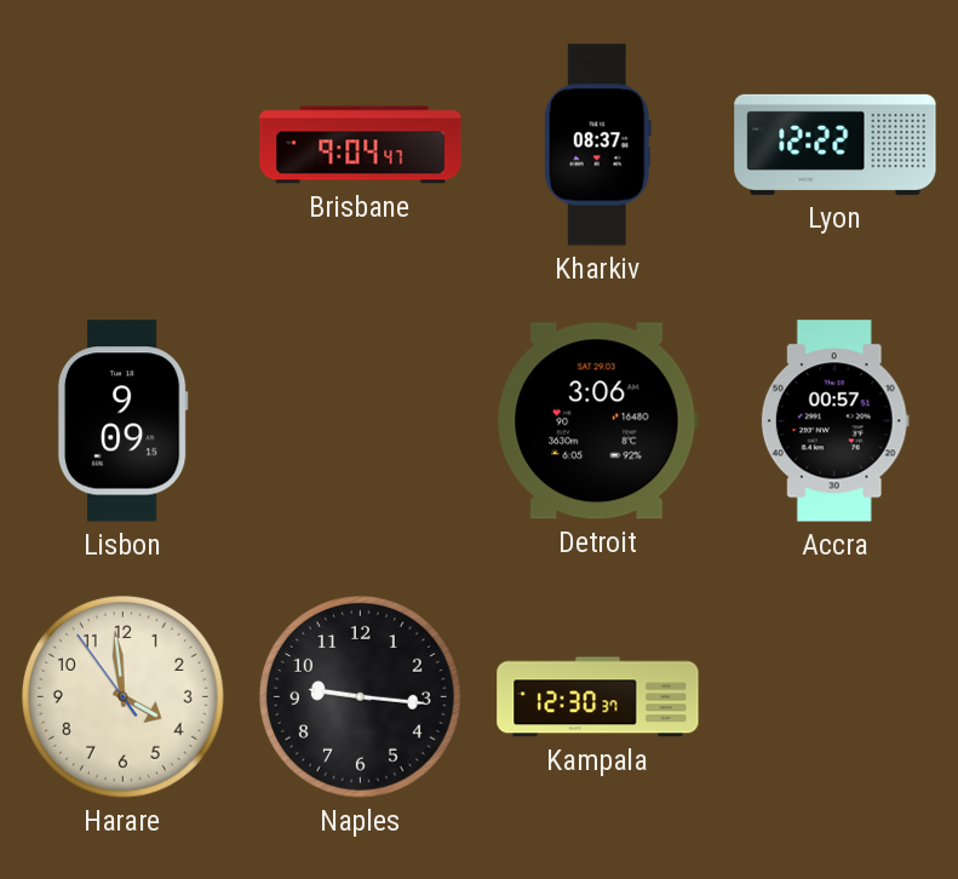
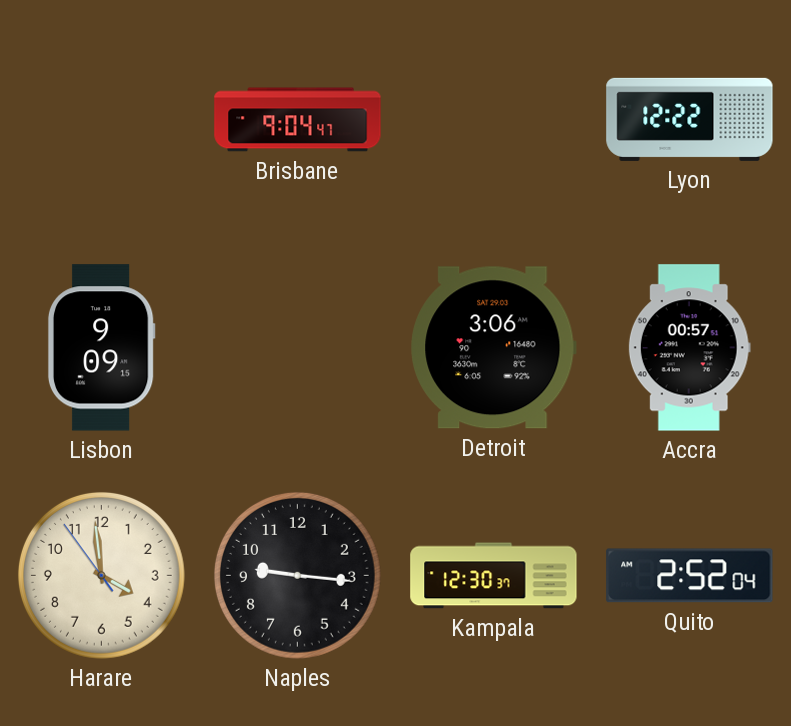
Kharkiv: 08:37 -> none
Quito: none -> 2:52
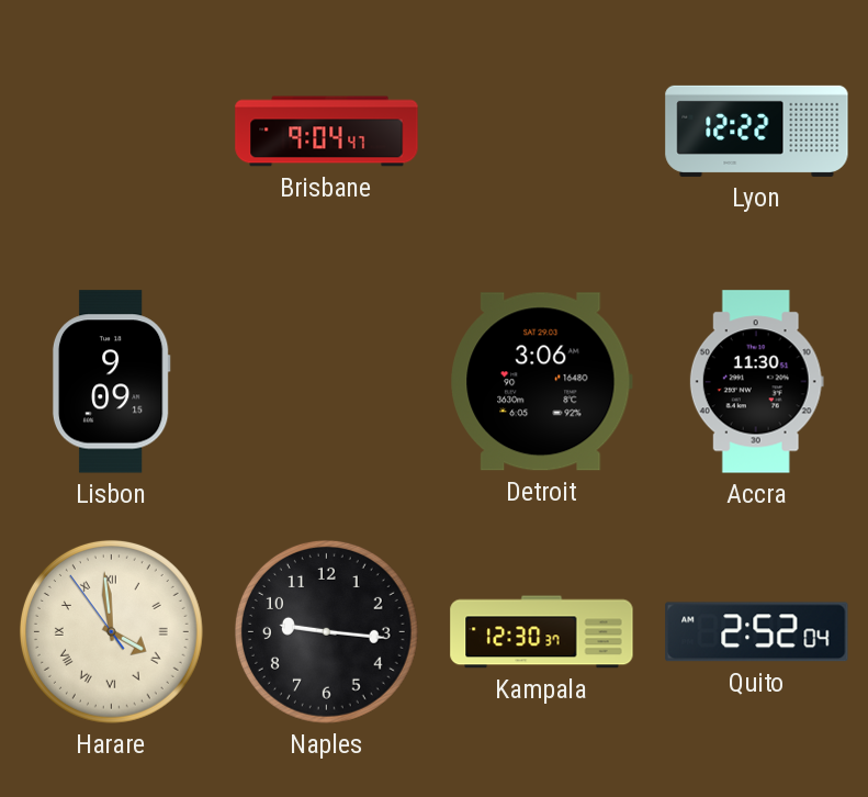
Accra: 00:57 -> 11:30
Harare numerals: Arabic -> Roman
